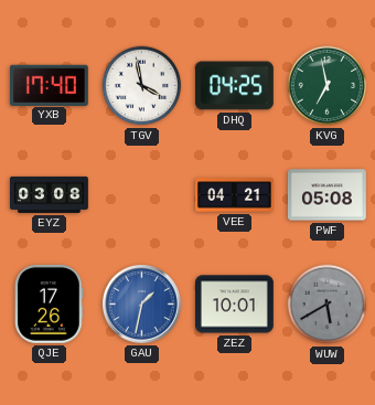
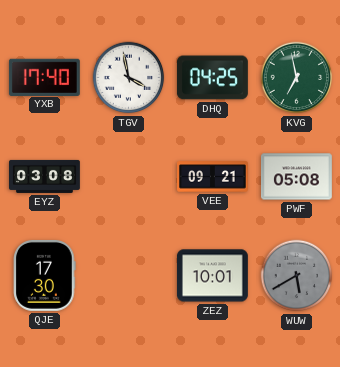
VEE: 04:21 -> 09:21
QJE: 17:26 -> 17:30
GAU: 1:32 -> none
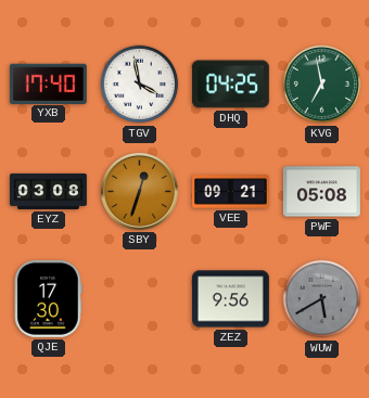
SBY: none -> 12:33
ZEZ: 10:01 -> 9:56
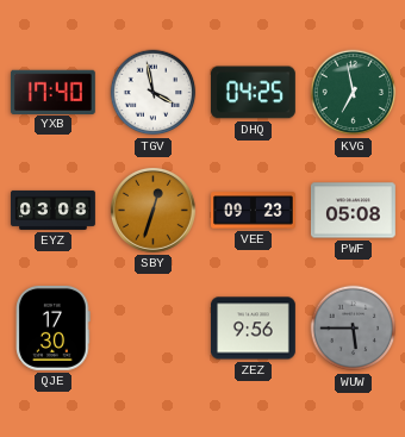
VEE: 09:21 -> 09:23
WUW: 5:40 -> 5:45
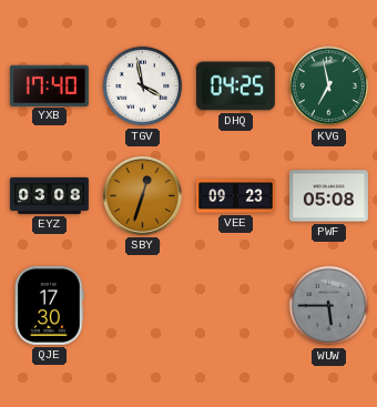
ZEZ: 9:56 -> none
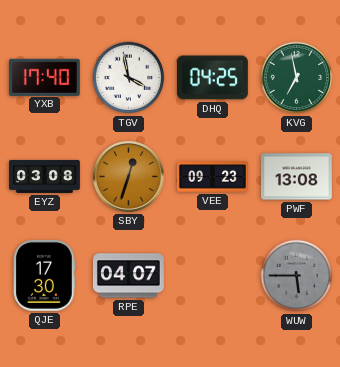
PWF: 05:08 -> 13:08
RPE: none -> 04:07
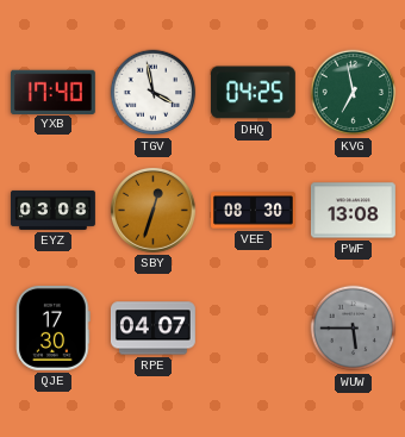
VEE: 09:23 -> 08:30
